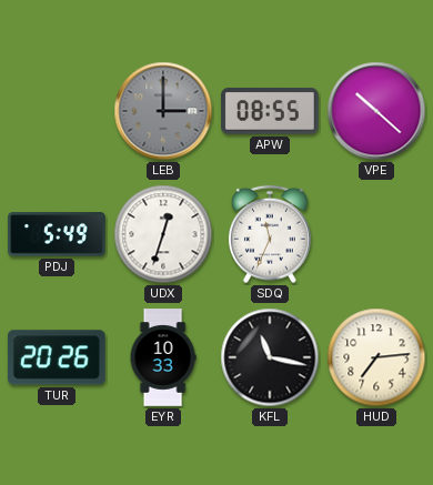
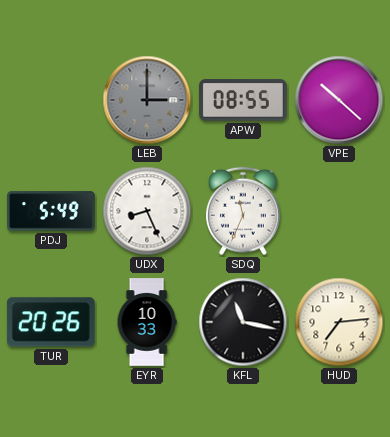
UDX: 12:33 -> 8:26
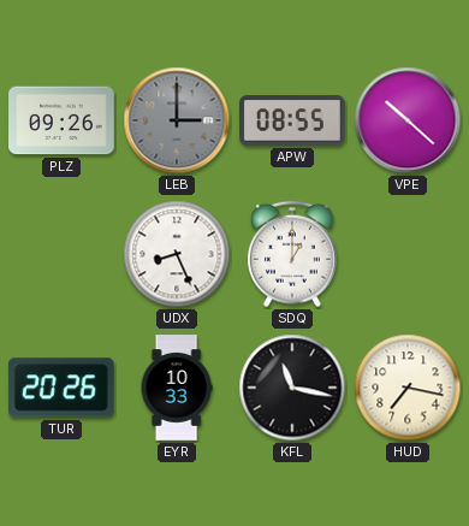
PLZ: none -> 09:26
PDJ: 5:49 -> none
SDQ: 11:34 -> 1:00
HUD: 7:14 -> 7:17
